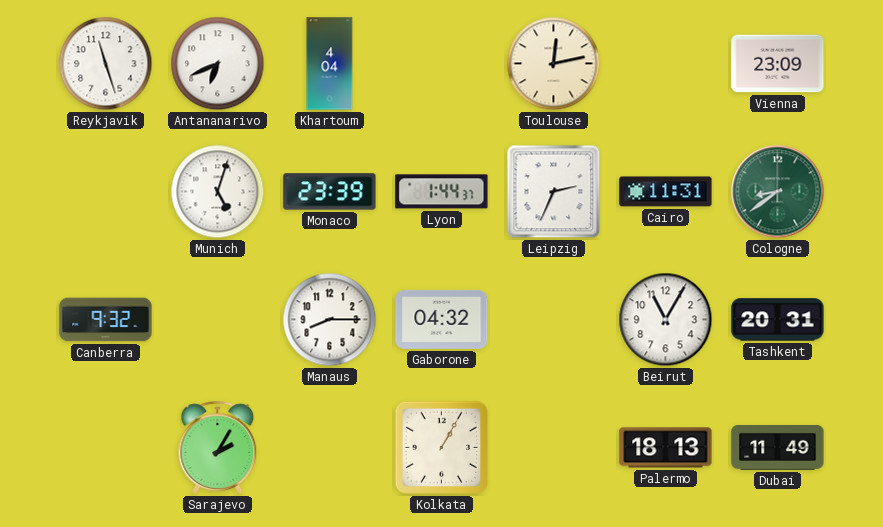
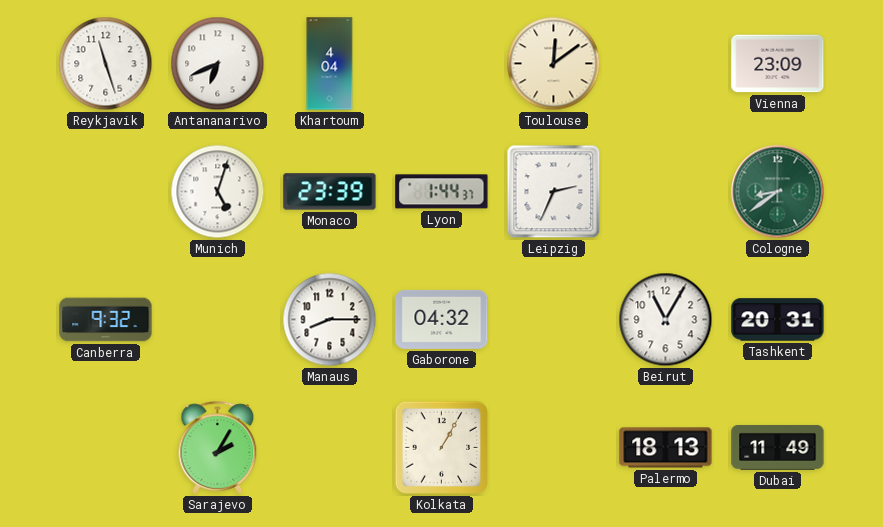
Toulouse: 12:13 -> 12:09
Cairo: 11:31 -> none
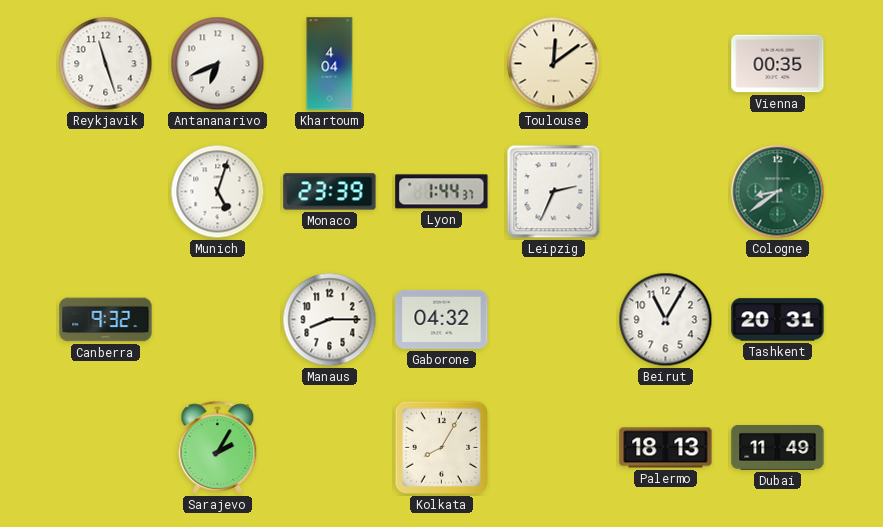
Vienna: 23:09 -> 00:35
Kolkata: 1:05 -> 8:05
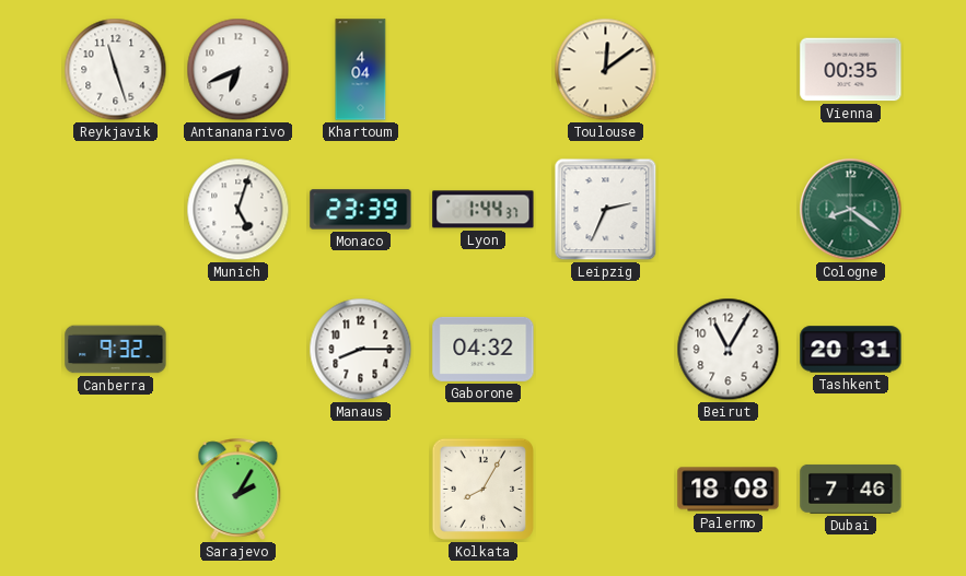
Cologne: 8:39 -> 8:21
Palermo: 18:13 -> 18:08
Dubai: 11:49 -> 7:46
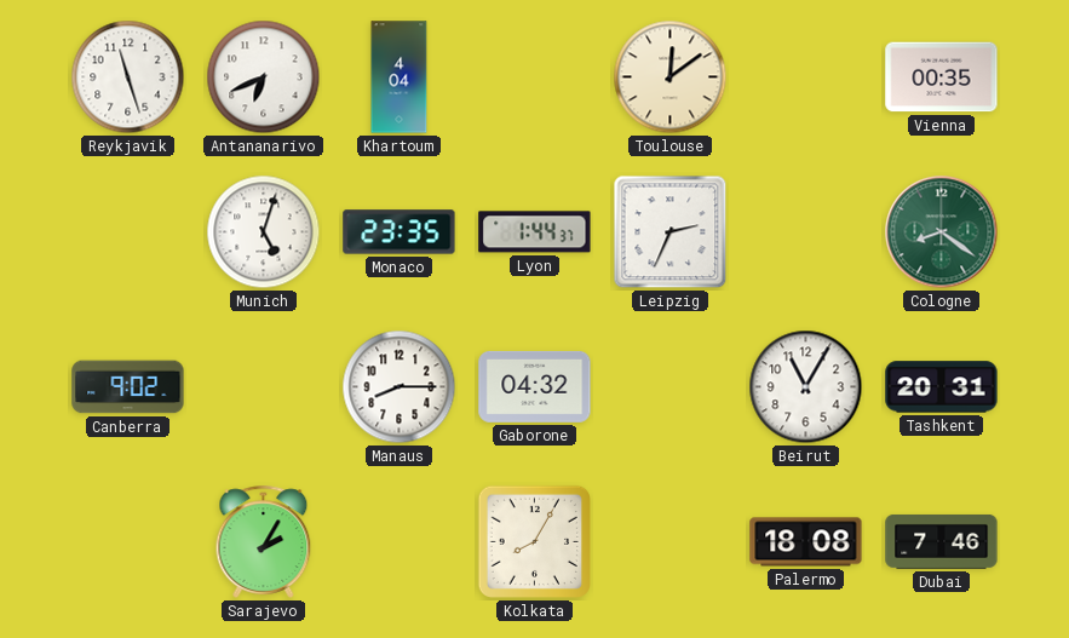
Monaco: 23:39 -> 23:35
Canberra: 9:32 -> 9:02
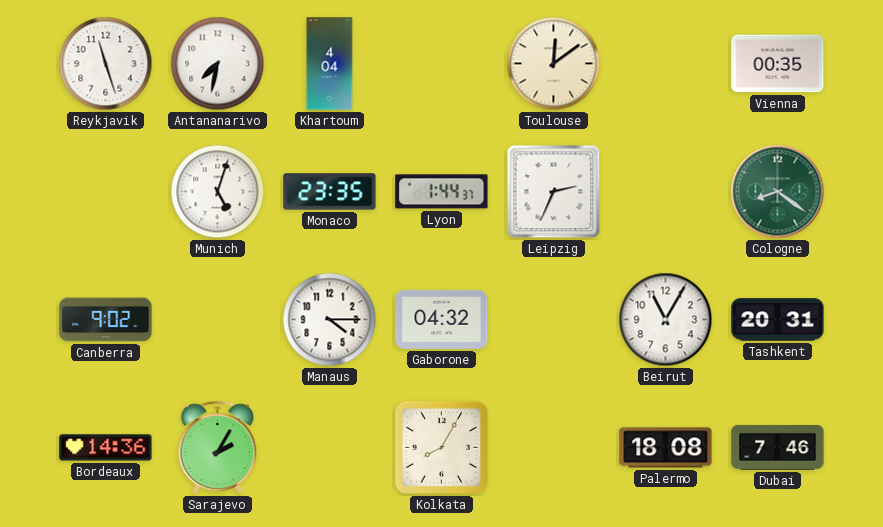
Antananarivo: 6:41 -> 7:32
Manaus: 8:15 -> 4:15
Bordeaux: none -> 14:36
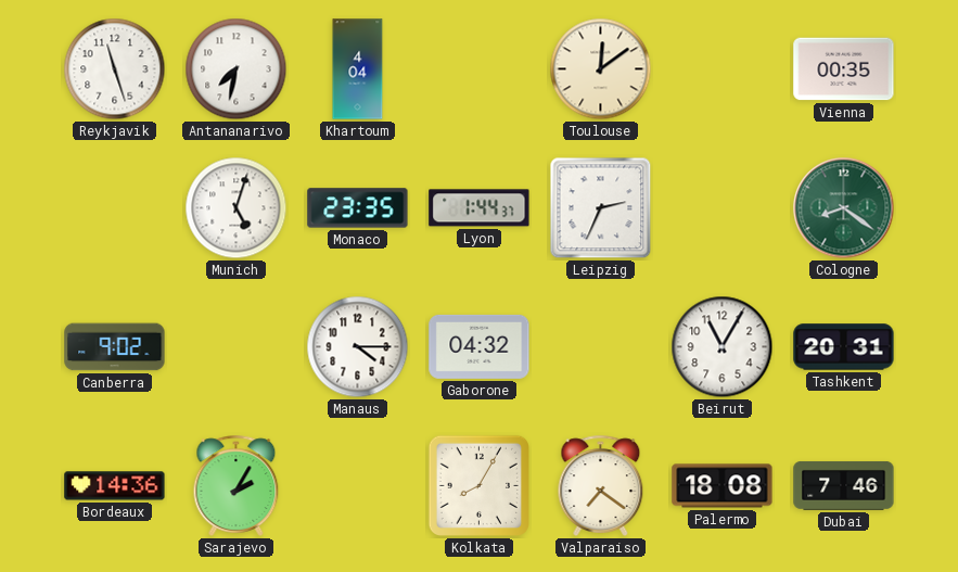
Valparaiso: none -> 7:21
